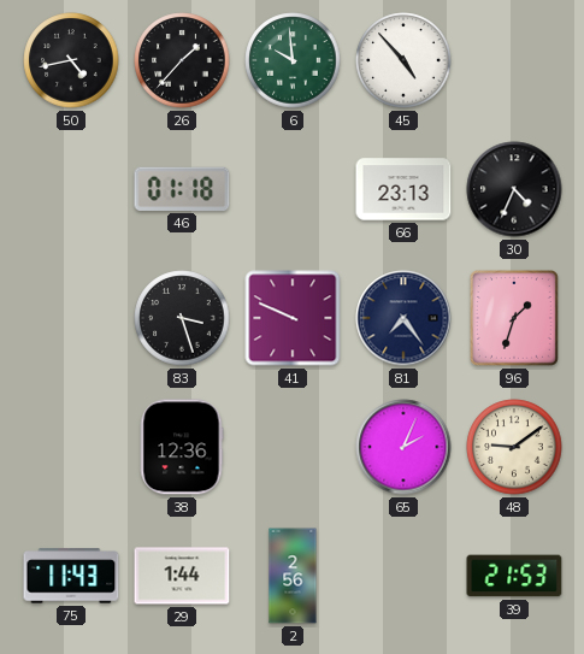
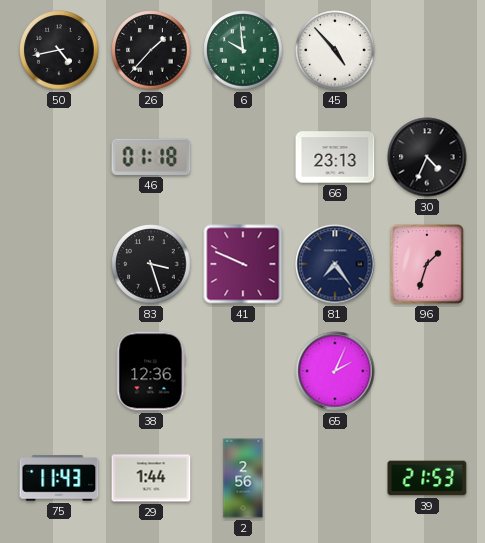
48: 9:09 -> none
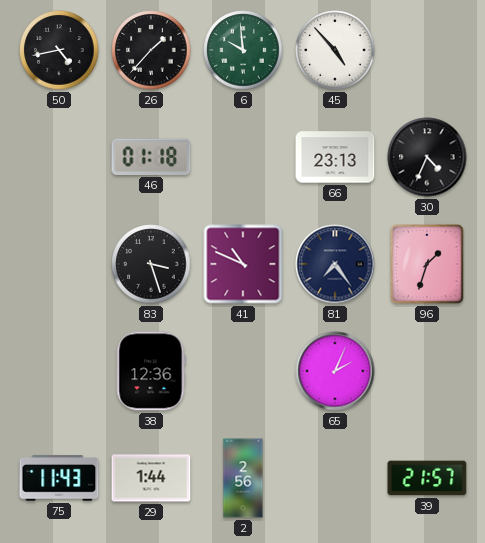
41: 9:49 -> 10:49
39: 21:53 -> 21:57
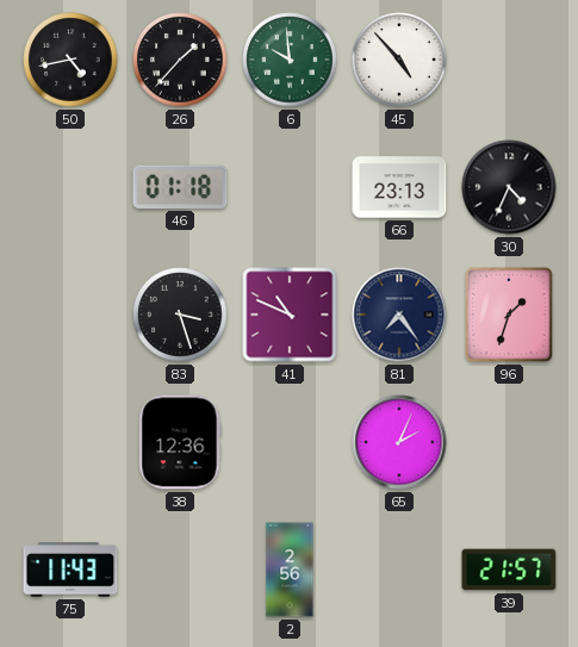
29: 1:44 -> none
